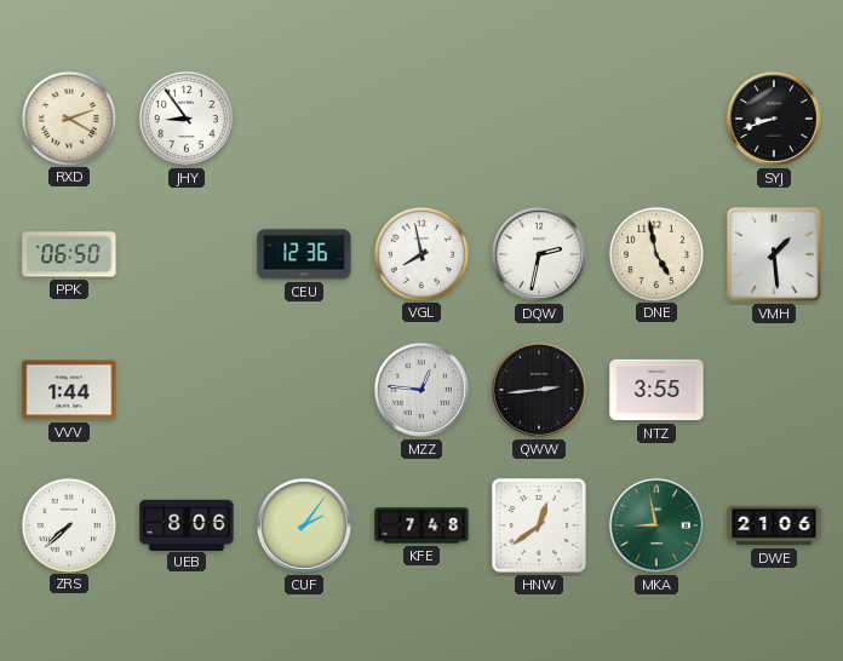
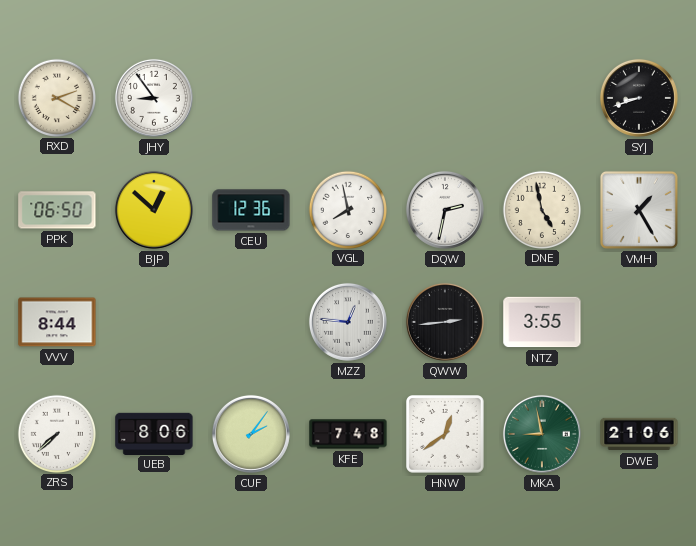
BJP: none -> 12:52
VMH: 1:29 -> 1:25
VVV: 1:44 -> 8:44
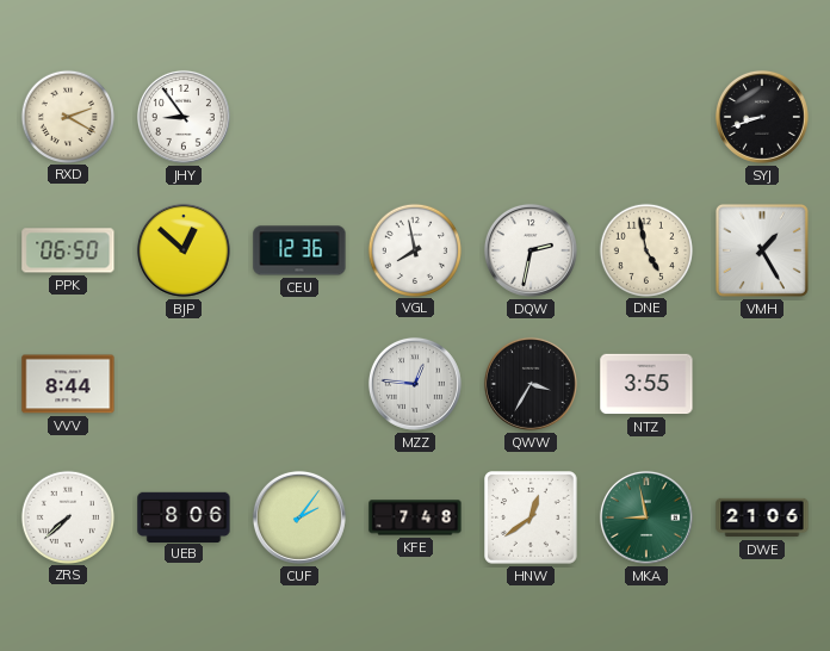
QWW: 2:44 -> 3:35
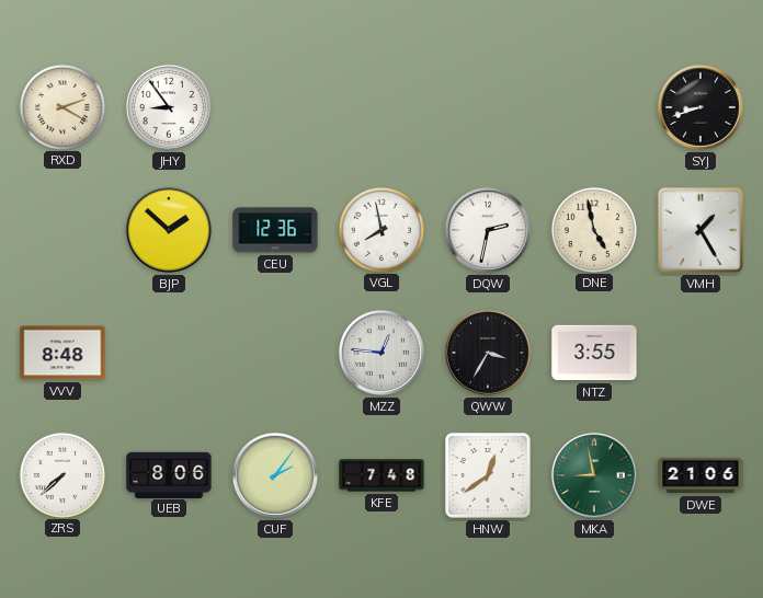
PPK: 06:50 -> none
BJP: 12:52 -> 1:52
VVV: 8:44 -> 8:48
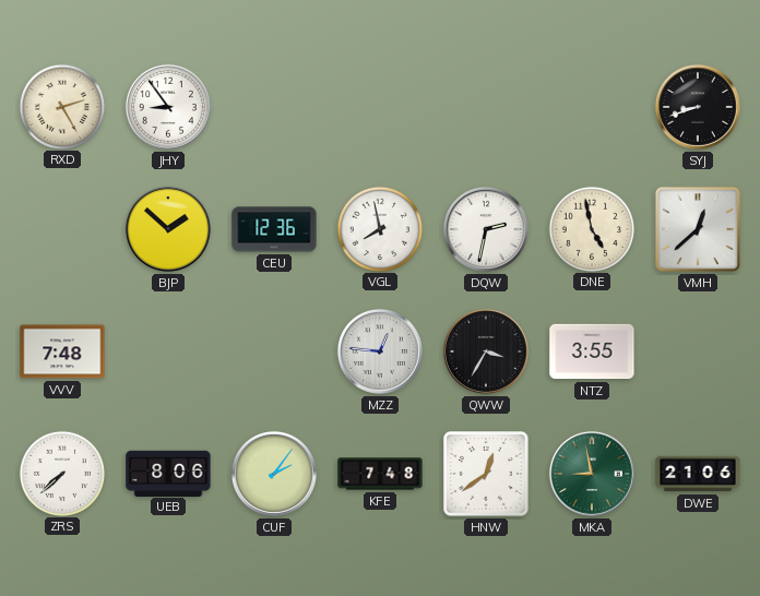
RXD: 2:20 -> 2:25
VMH: 1:25 -> 12:38
VVV: 8:48 -> 7:48
